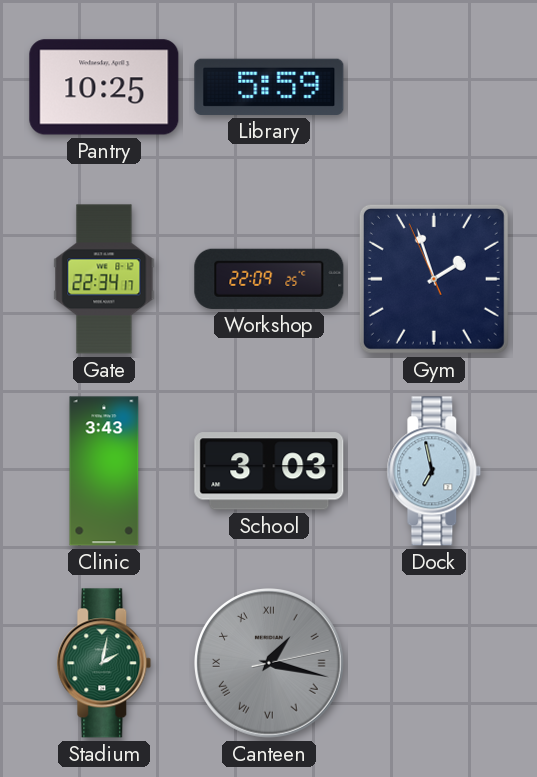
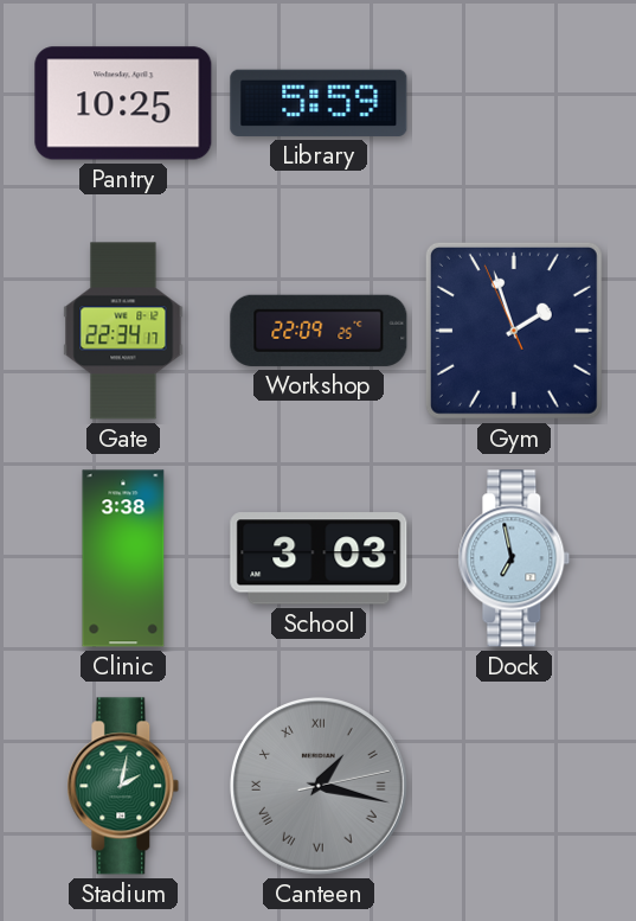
Clinic: 3:43 -> 3:38
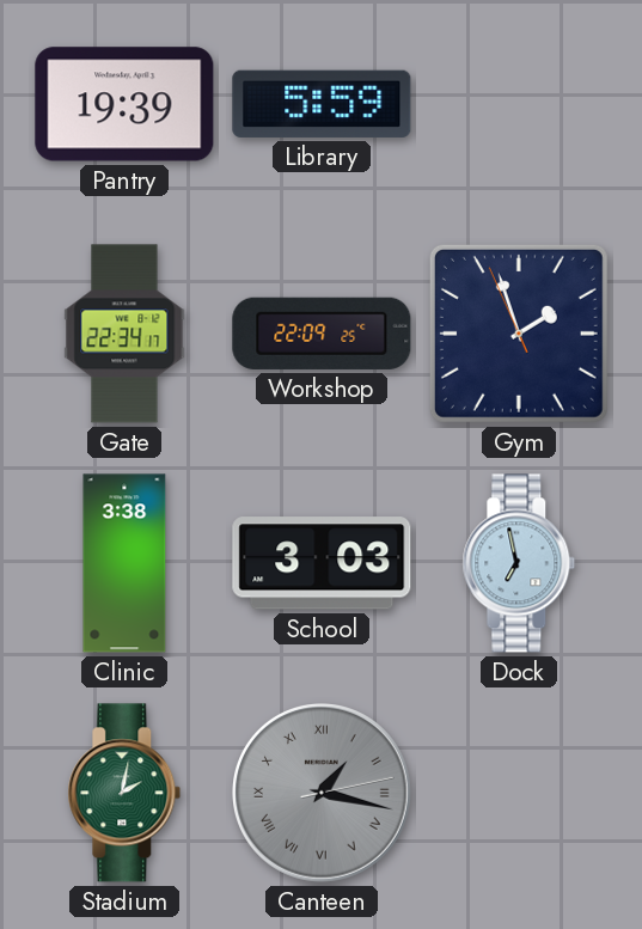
Pantry: 10:25 -> 19:39
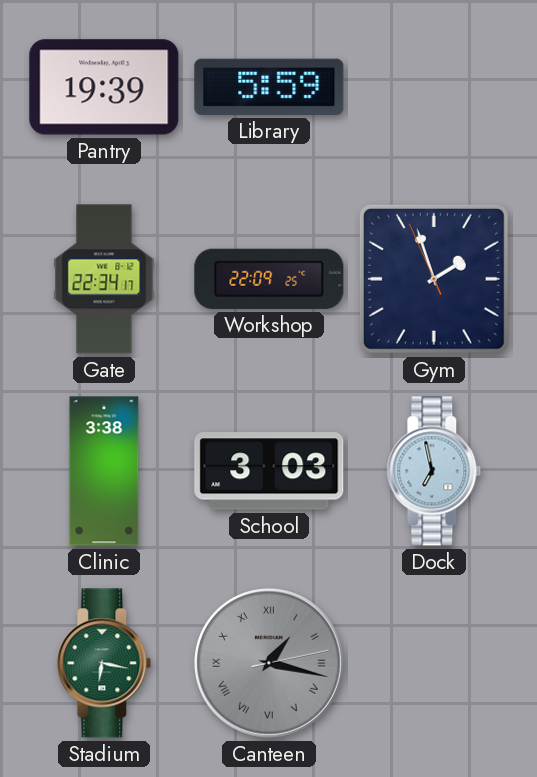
Stadium: 2:02 -> 6:17
